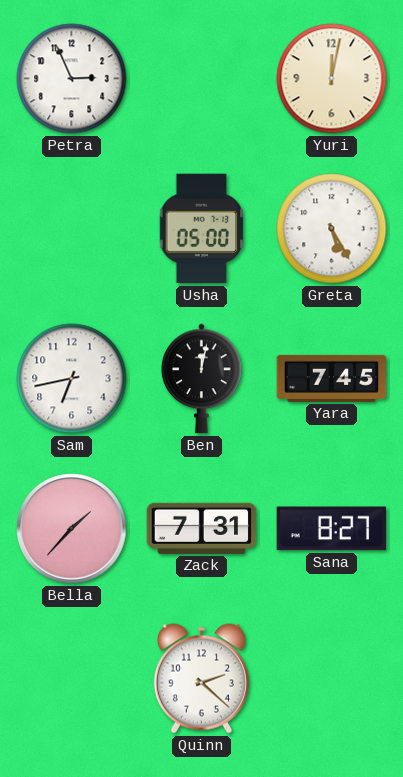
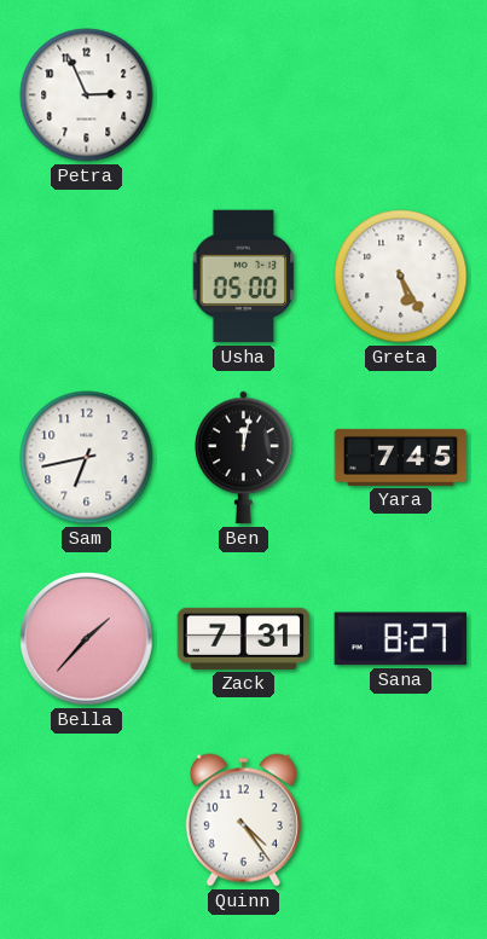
Yuri: 12:02 -> none
Quinn: 2:22 -> 4:24
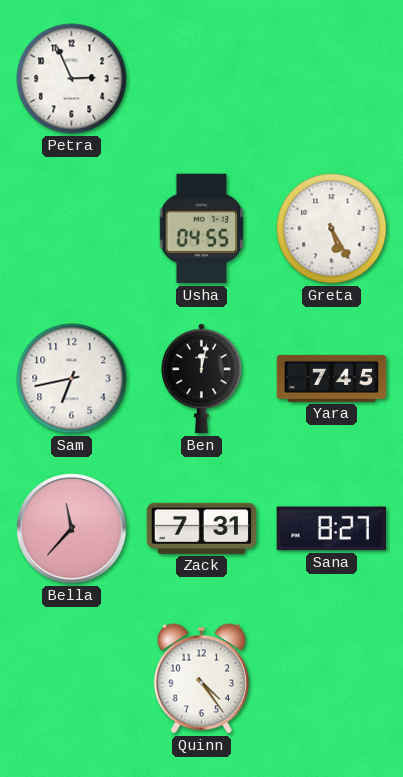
Usha: 05:00 -> 04:55
Bella: 1:37 -> 11:37
